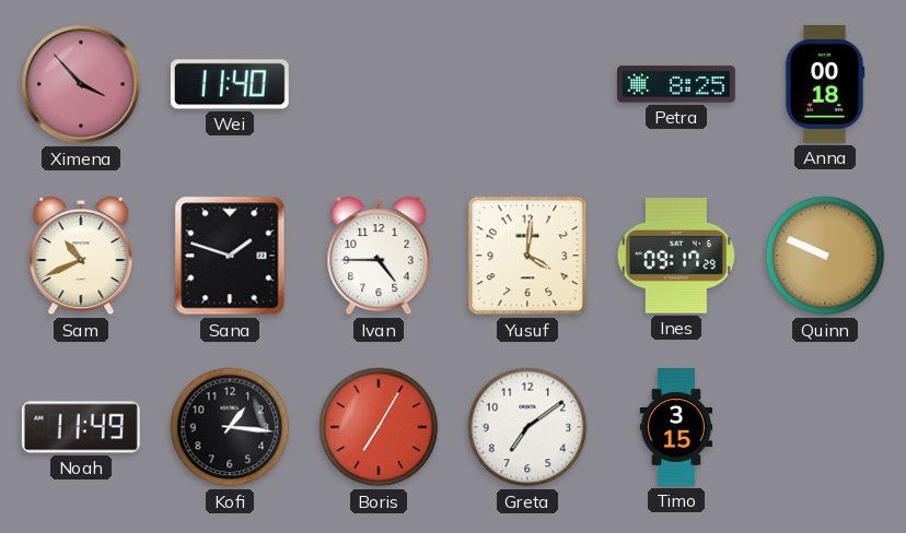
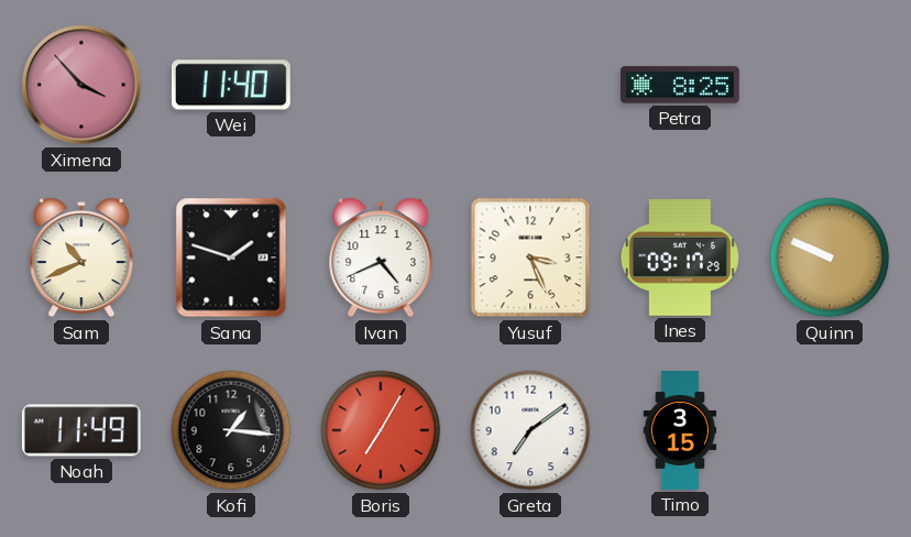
Anna: 00:18 -> none
Ivan: 4:45 -> 4:41
Yusuf: 4:01 -> 3:26
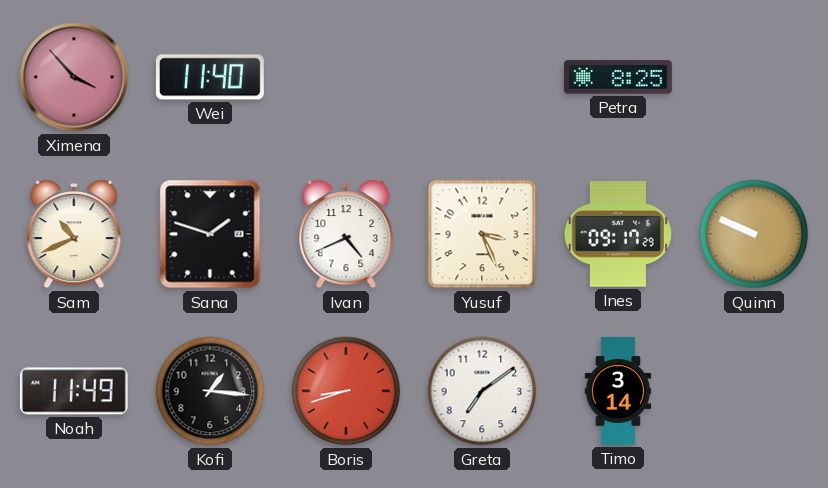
Boris: 7:05 -> 8:42
Timo: 3:15 -> 3:14
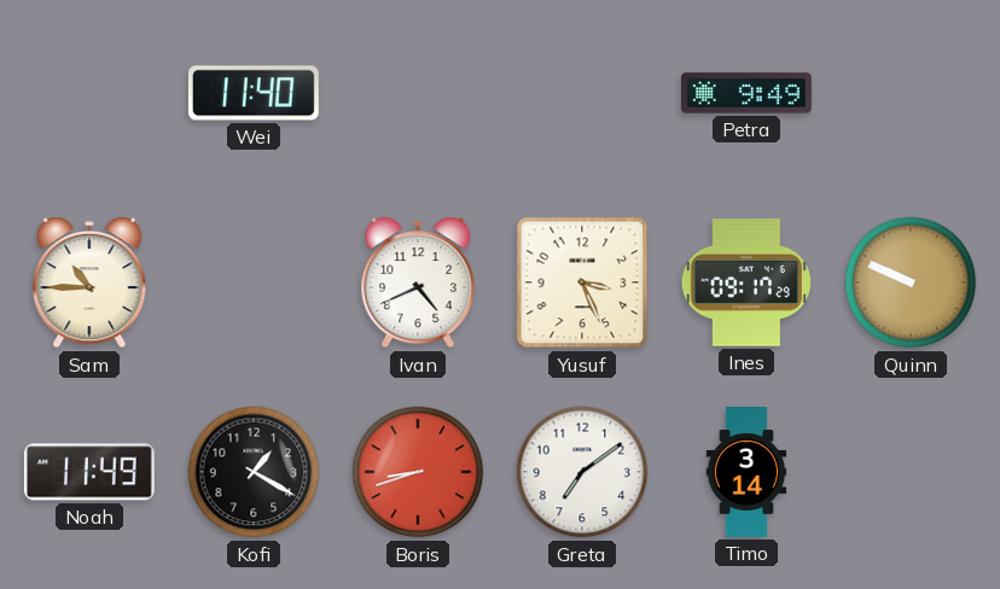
Ximena: 3:53 -> none
Petra: 8:25 -> 9:49
Sam: 10:41 -> 10:45
Sana: 1:48 -> none
Kofi: 1:16 -> 1:20
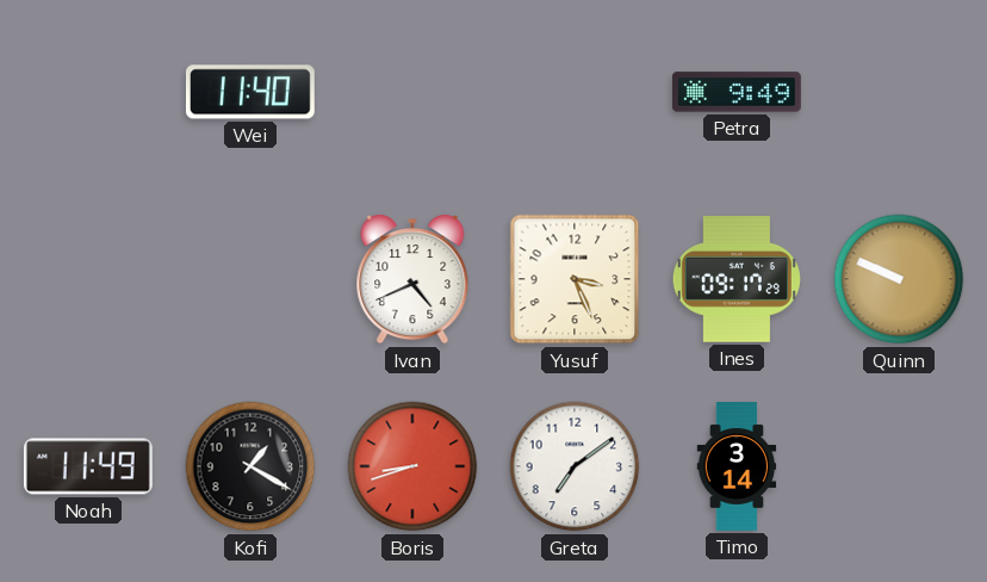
Sam: 10:45 -> none
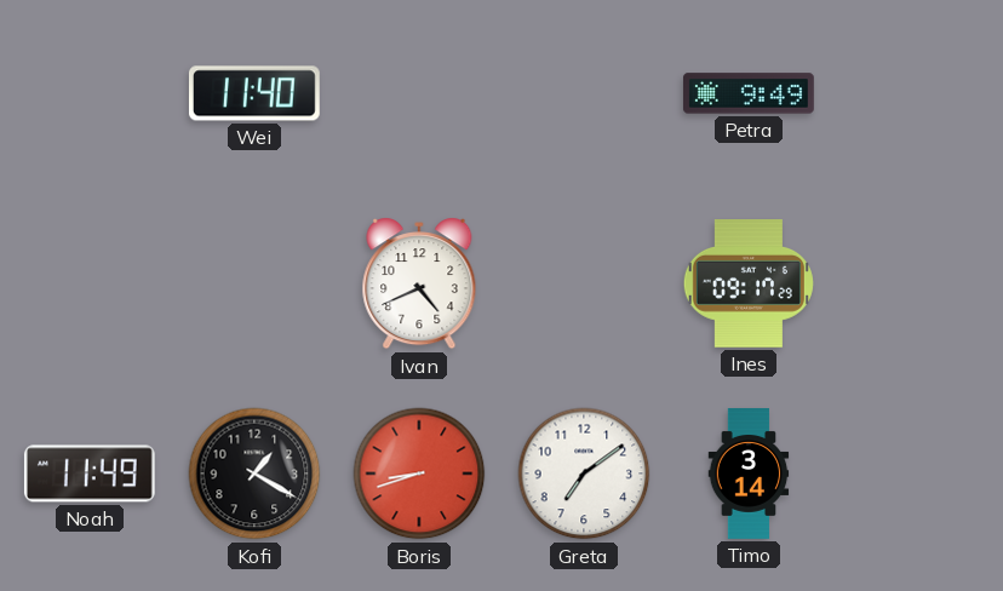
Yusuf: 3:26 -> none
Quinn: 9:49 -> none
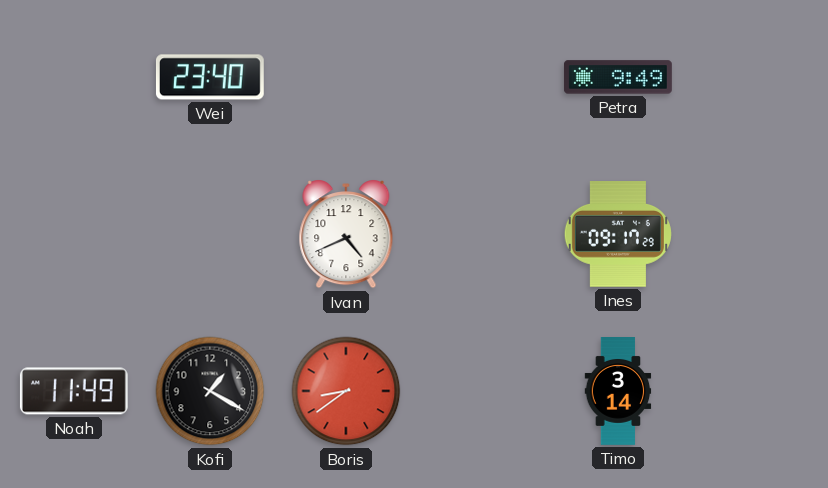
Wei: 11:40 -> 23:40
Boris: 8:42 -> 8:39
Greta: 7:09 -> none
